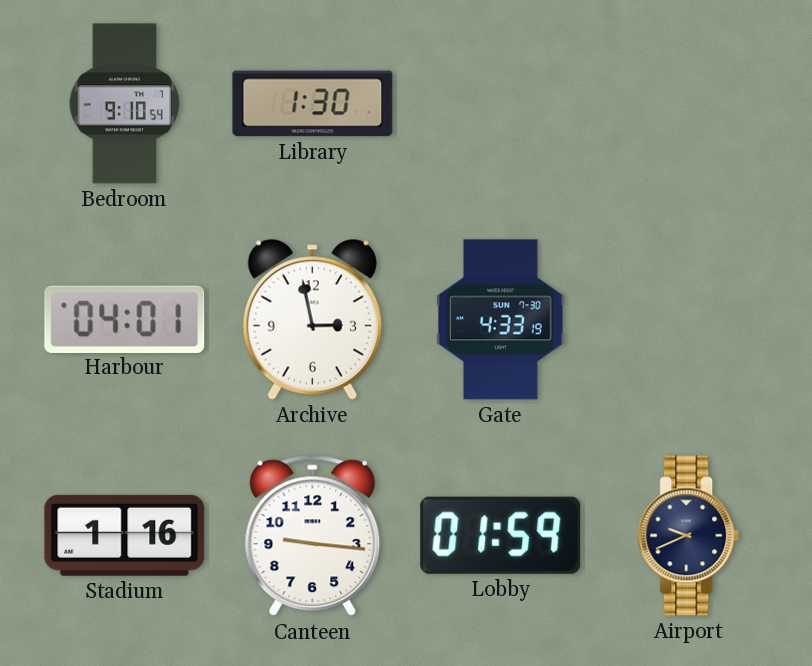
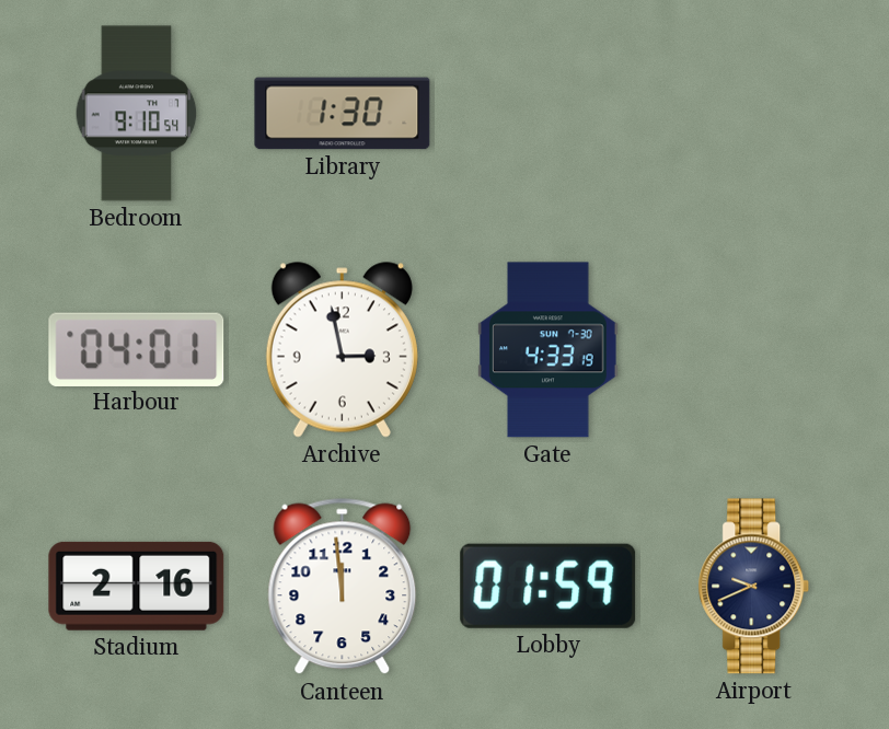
Stadium: 1:16 -> 2:16
Canteen: 9:16 -> 11:59
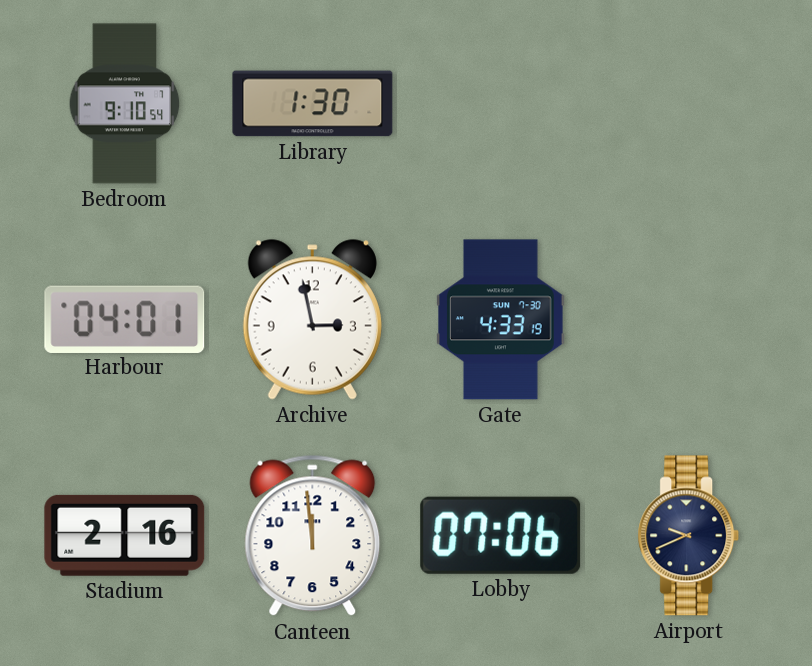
Lobby: 01:59 -> 07:06
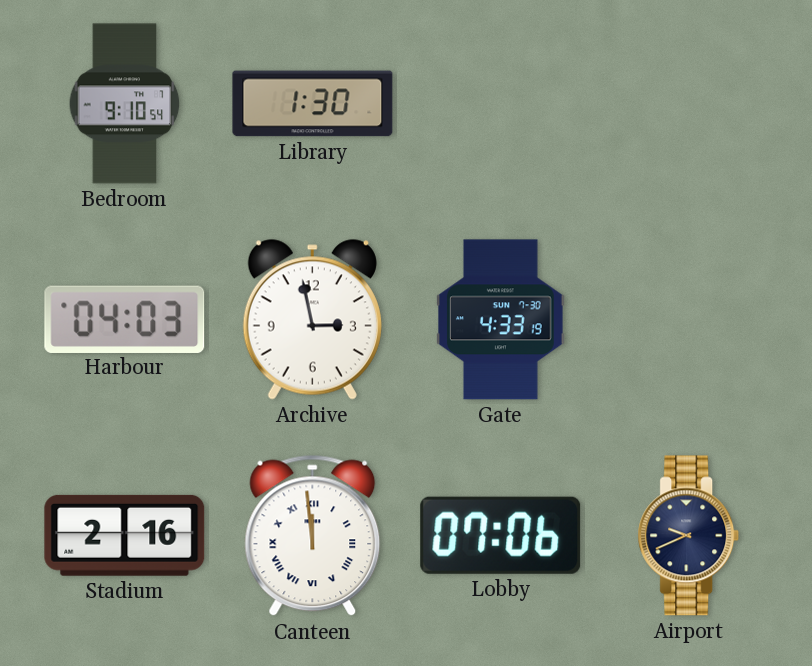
Harbour: 04:01 -> 04:03
Canteen numerals: Arabic -> Roman
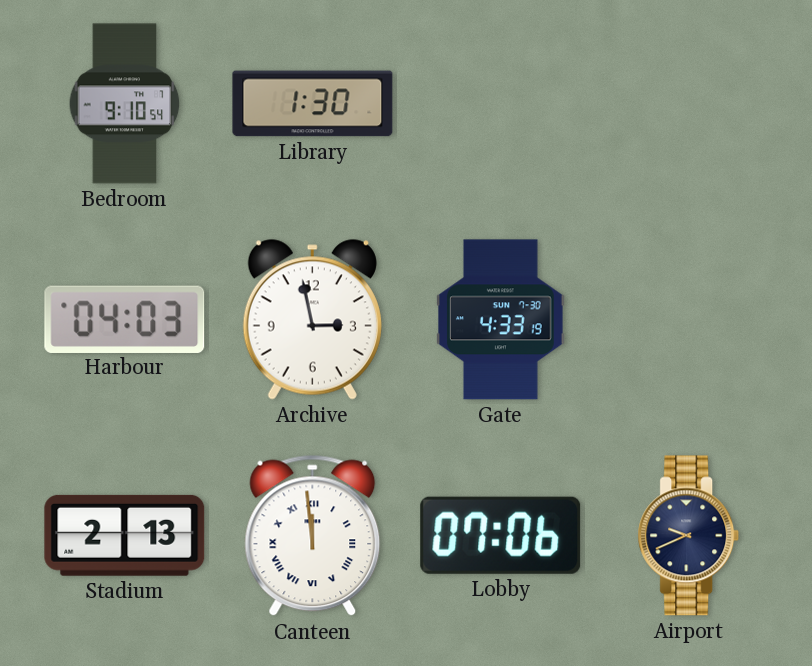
Stadium: 2:16 -> 2:13
